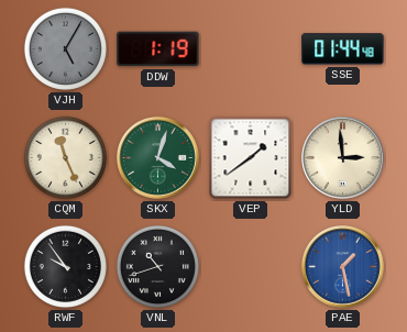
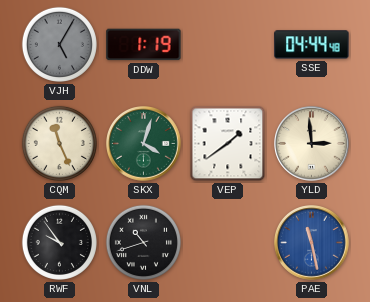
SSE: 01:44 -> 04:44
PAE: 1:28 -> 11:28
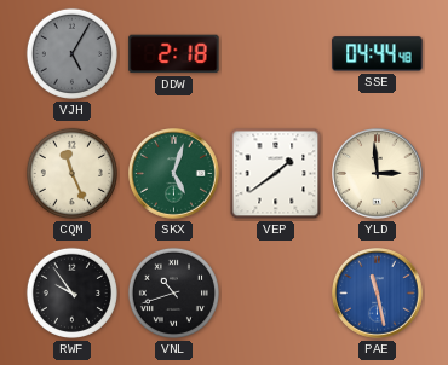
DDW: 1:19 -> 2:18
SKX: 4:03 -> 5:03
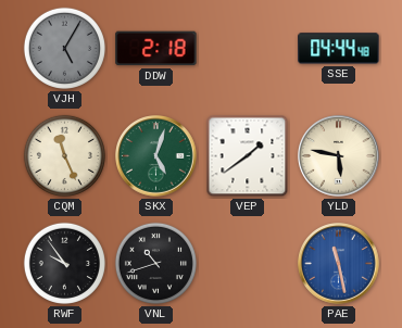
YLD: 2:59 -> 5:47
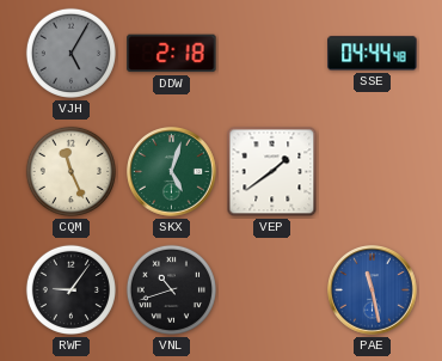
YLD: 5:47 -> none
RWF: 9:54 -> 9:06
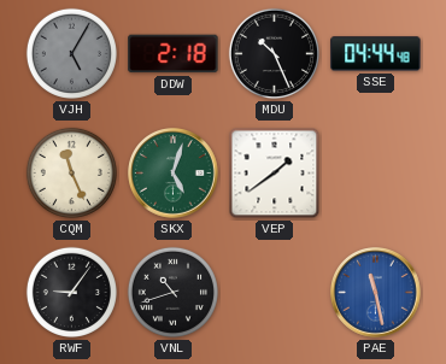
MDU: none -> 10:26
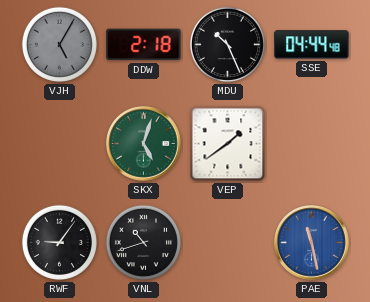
CQM: 11:26 -> none
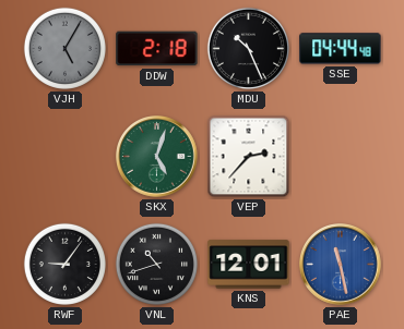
VEP: 1:39 -> 2:37
KNS: none -> 12:01
